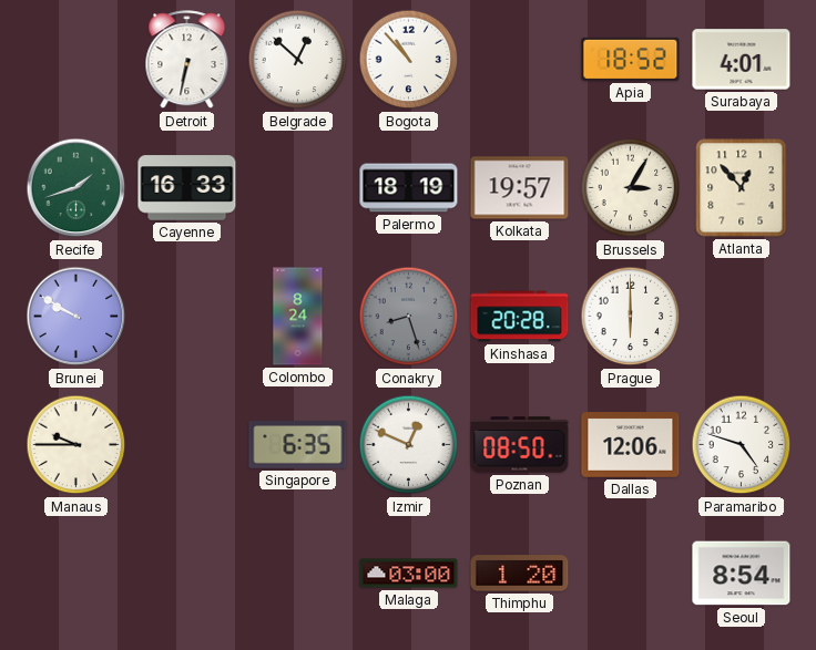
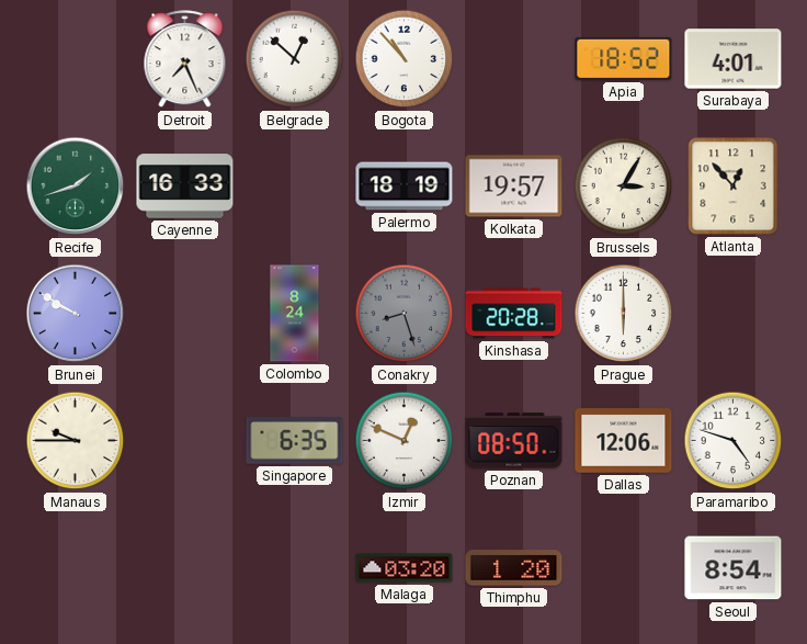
Detroit: 6:32 -> 7:26
Malaga: 03:00 -> 03:20
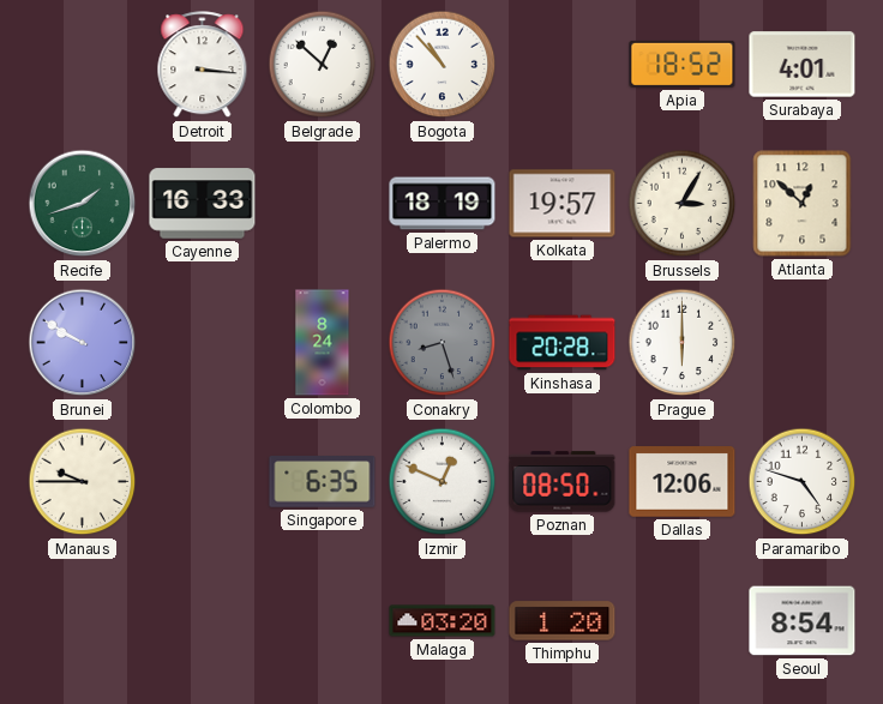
Detroit: 7:26 -> 3:16
Atlanta: 12:53 -> 12:52
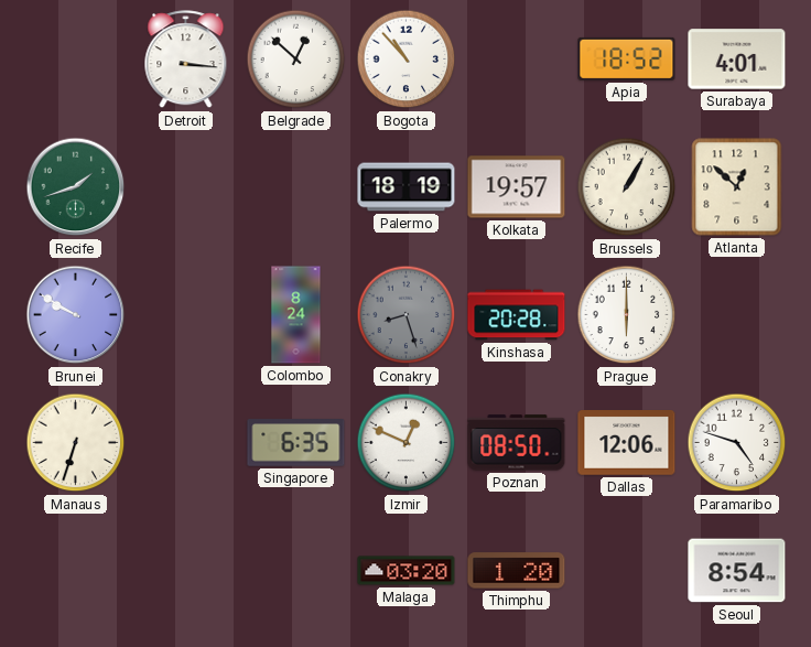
Cayenne: 16:33 -> none
Brussels: 3:05 -> 1:05
Manaus: 9:45 -> 6:33
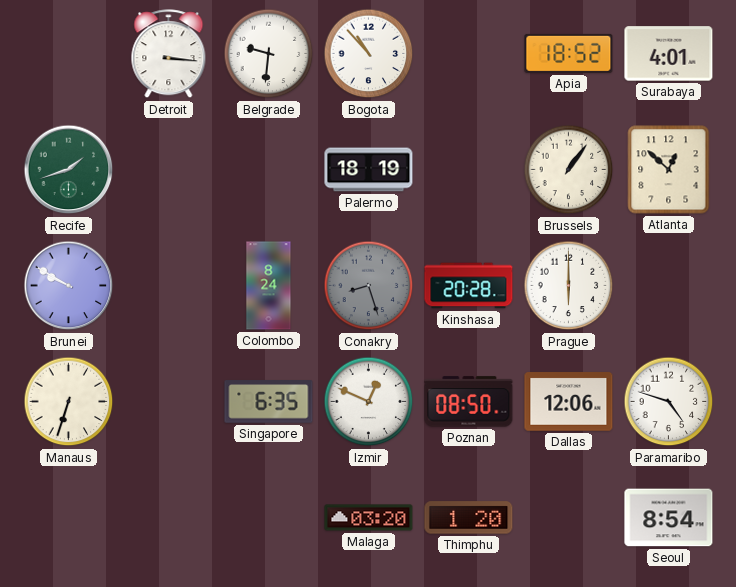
Belgrade: 12:52 -> 9:31
Kolkata: 19:57 -> none
Brussels: 1:05 -> 1:06
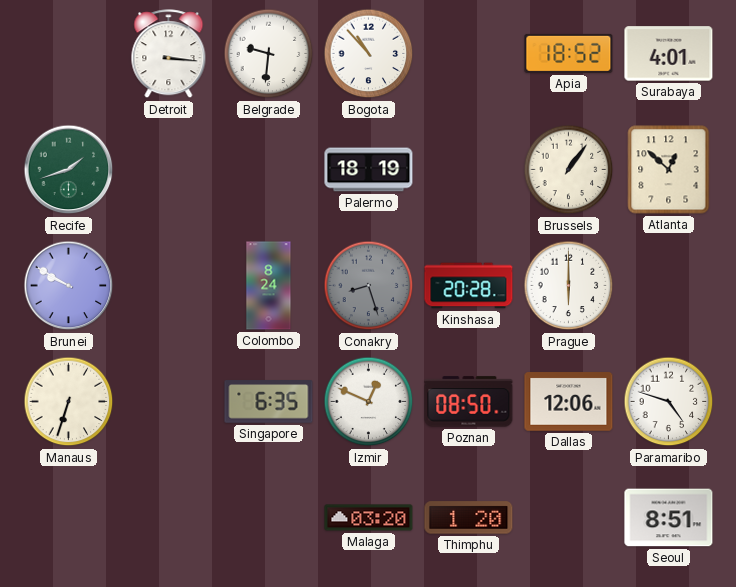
Seoul: 8:54 -> 8:51
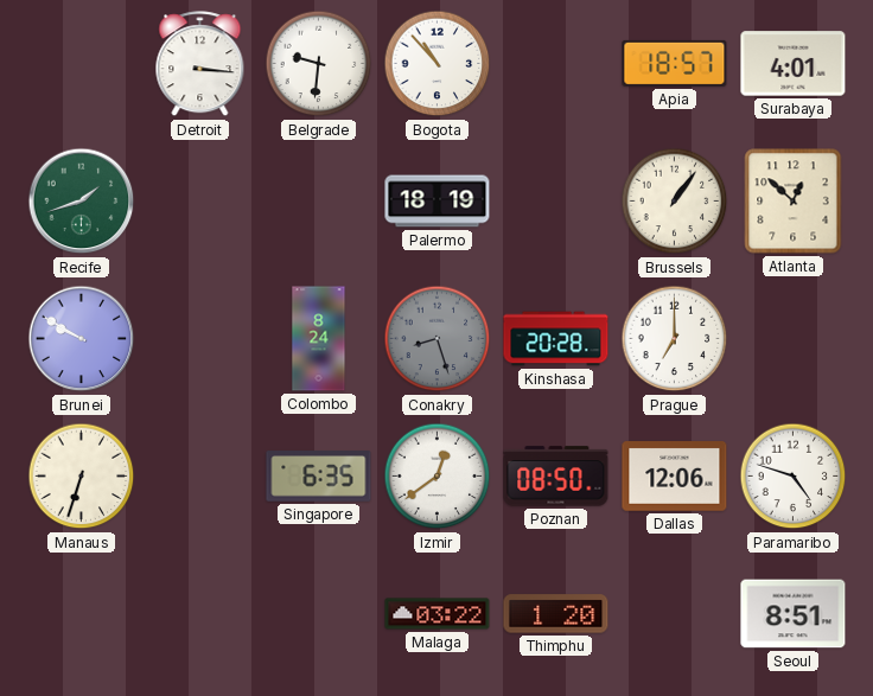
Apia: 18:52 -> 18:57
Prague: 6:00 -> 7:00
Izmir: 12:49 -> 12:39
Malaga: 03:20 -> 03:22
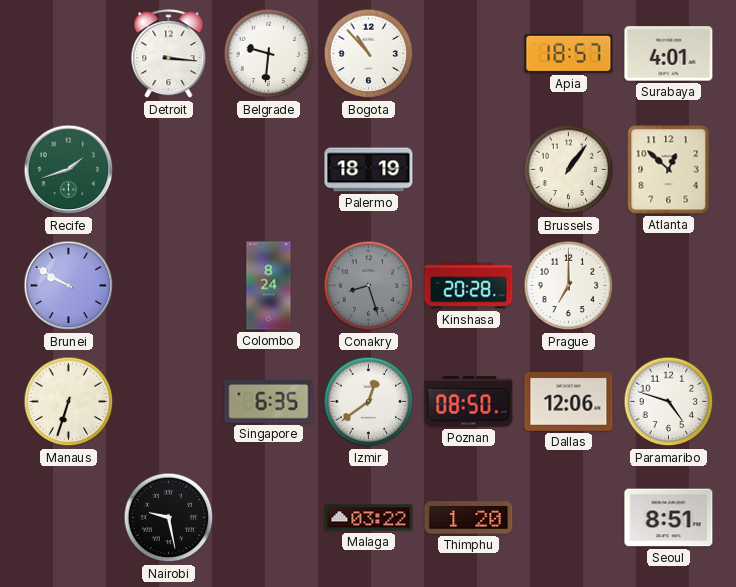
Nairobi: none -> 9:28
